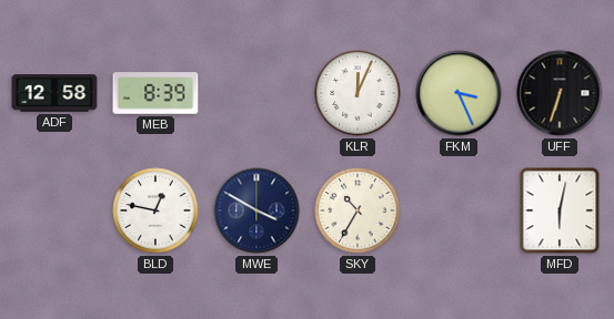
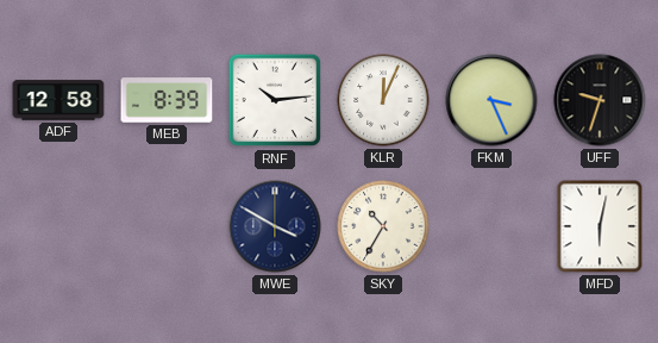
RNF: none -> 10:14
UFF: 6:33 -> 9:33
BLD: 12:47 -> none
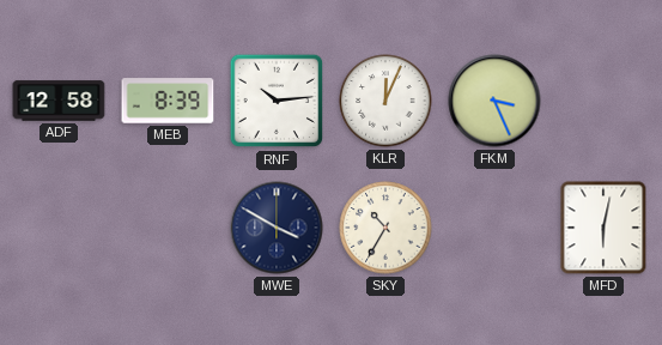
UFF: 9:33 -> none
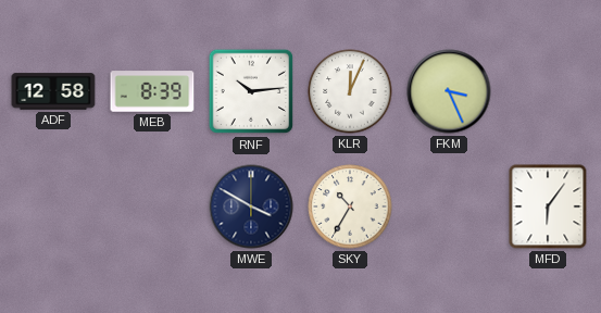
MFD: 6:02 -> 6:06
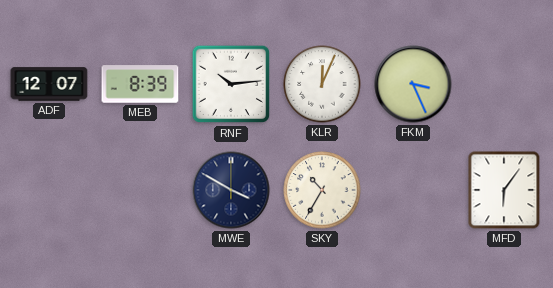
ADF: 12:58 -> 12:07
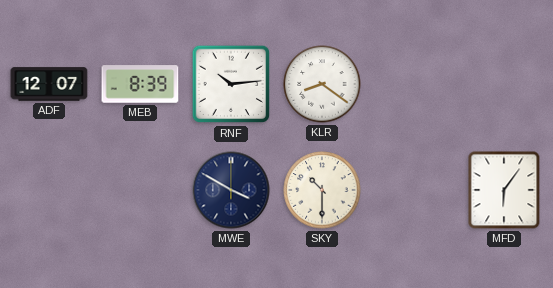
KLR: 12:04 -> 8:21
FKM: 3:26 -> none
SKY: 10:35 -> 10:30
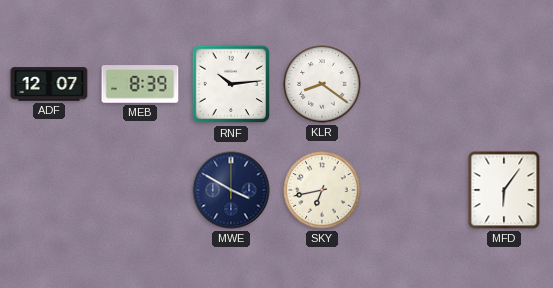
SKY: 10:30 -> 6:43
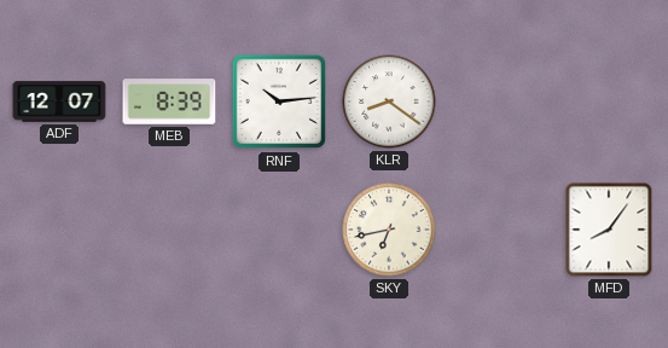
MWE: 3:50 -> none
MFD: 6:06 -> 8:06
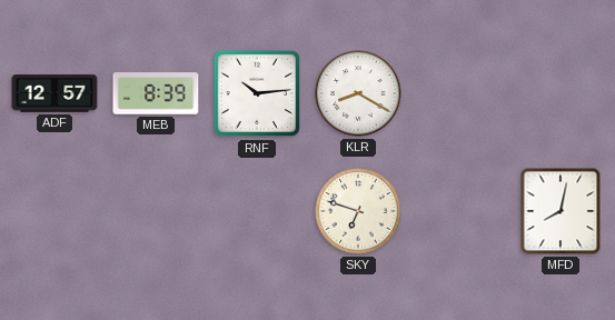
ADF: 12:07 -> 12:57
KLR: 8:21 -> 8:20
SKY: 6:43 -> 6:48
MFD: 8:06 -> 8:02
